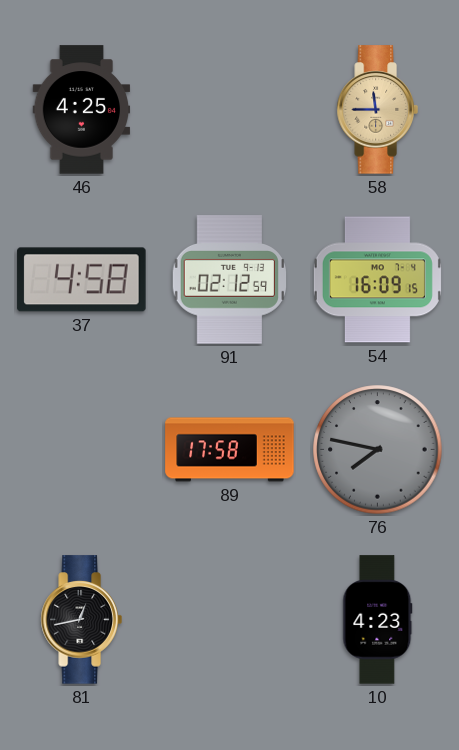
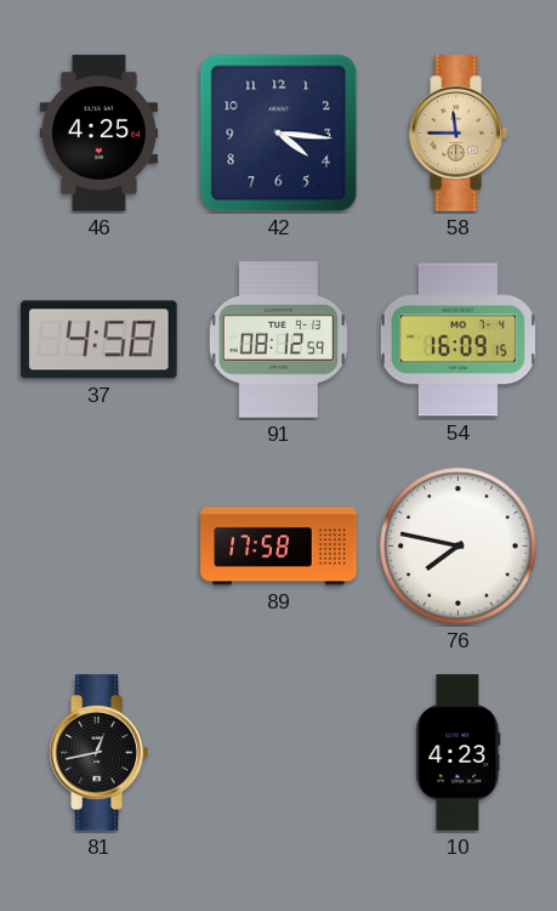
42: none -> 4:16
91: 02:12 -> 08:12
76 dial: grey -> white
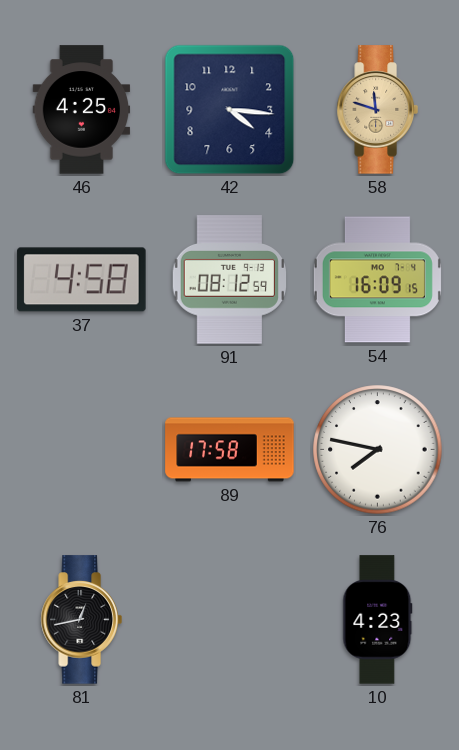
58: 11:45 -> 11:48
